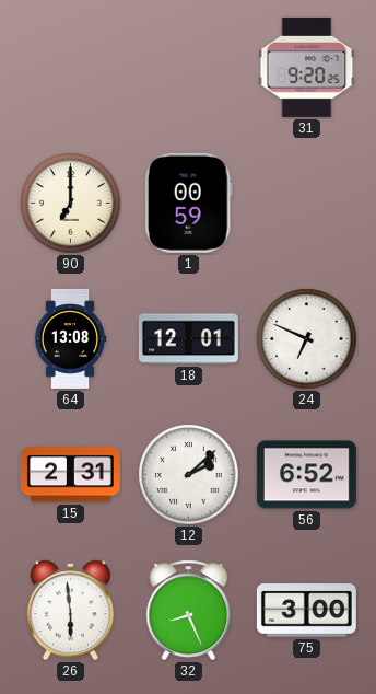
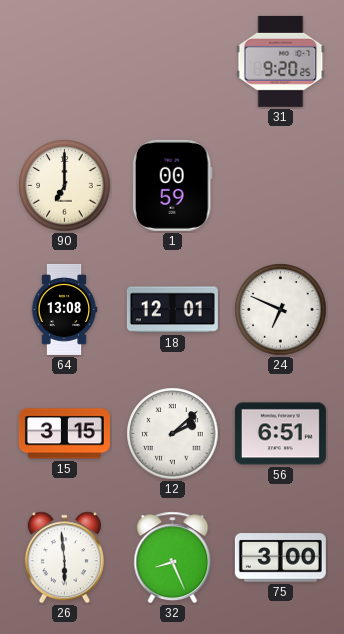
15: 2:31 -> 3:15
56: 6:52 -> 6:51
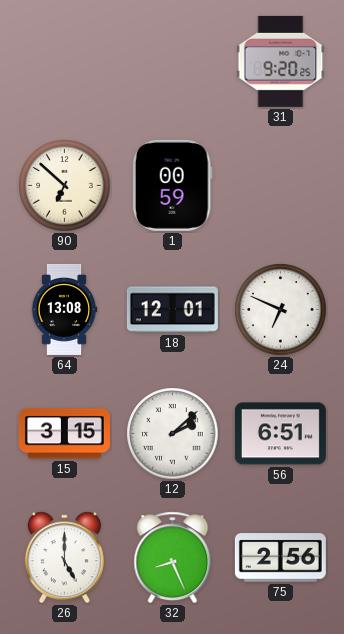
90: 7:00 -> 6:52
26: 5:59 -> 5:00
75: 3:00 -> 2:56
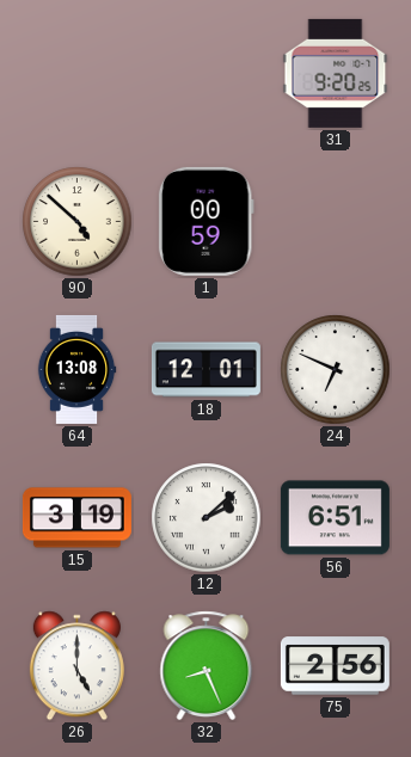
90: 6:52 -> 4:52
15: 3:15 -> 3:19
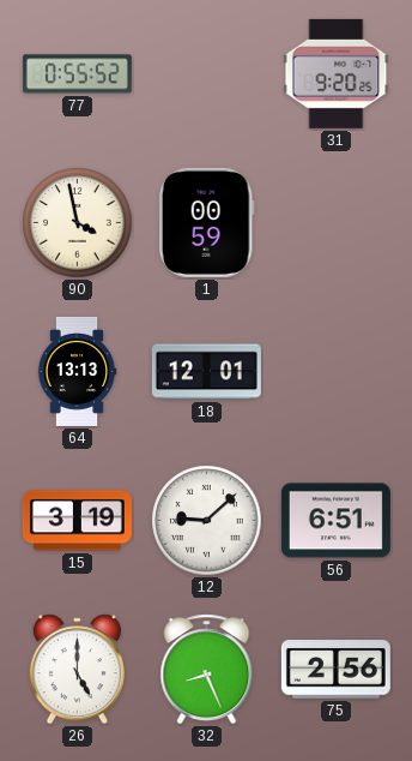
77: none -> 0:55
90: 4:52 -> 3:58
64: 13:08 -> 13:13
24: 6:49 -> none
12: 2:08 -> 9:08
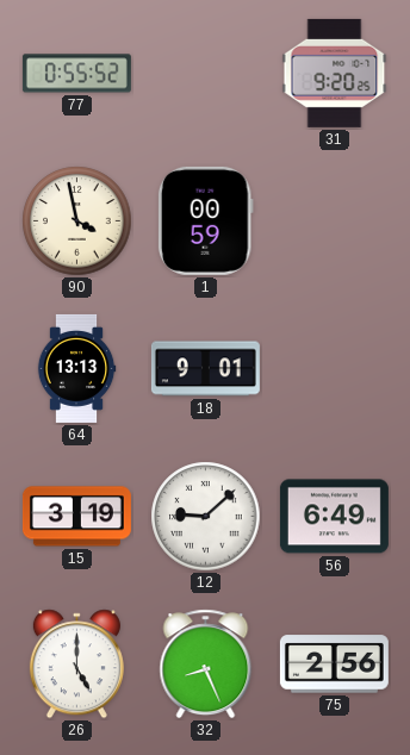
18: 12:01 -> 9:01
56: 6:51 -> 6:49
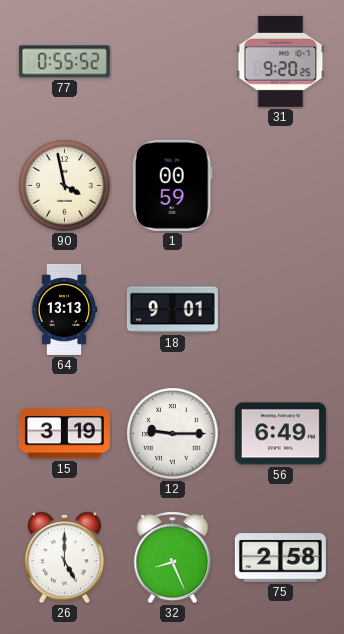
12: 9:08 -> 9:15
75: 2:56 -> 2:58
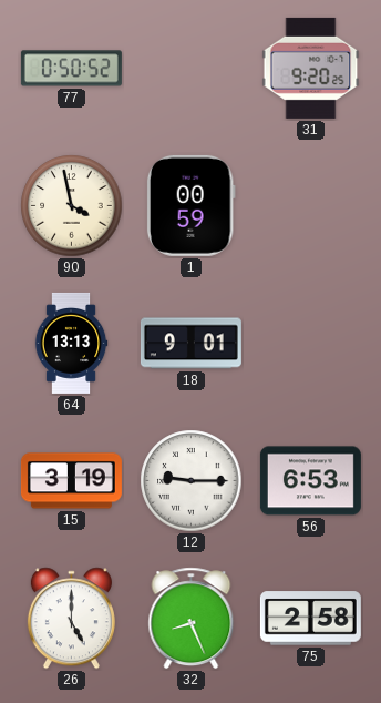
77: 0:55 -> 0:50
56: 6:49 -> 6:53
